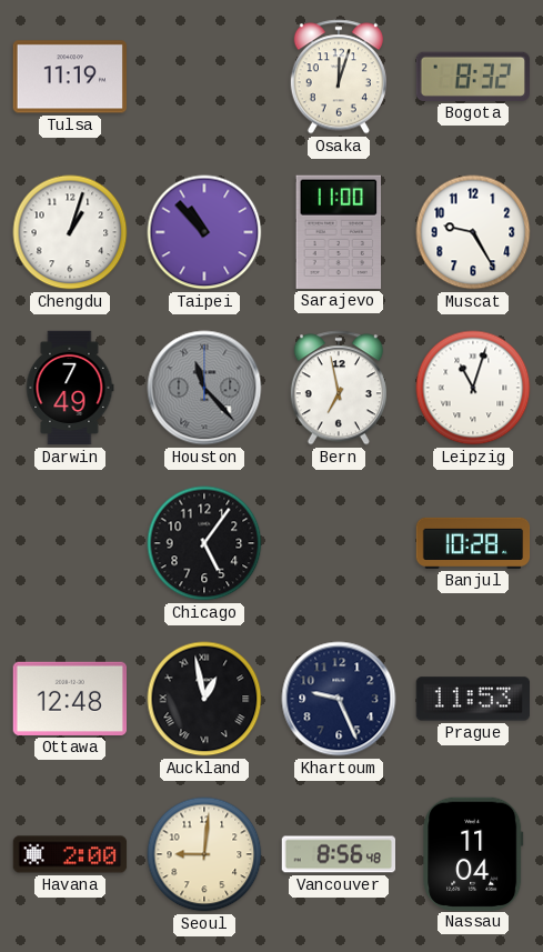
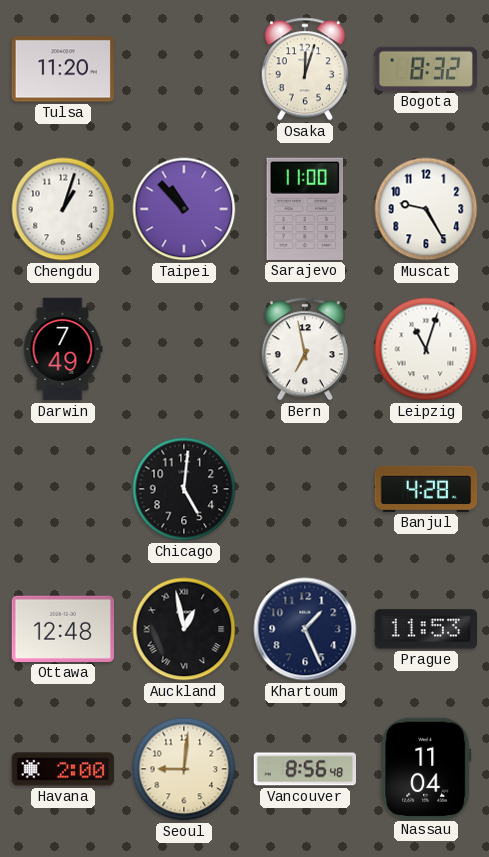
Tulsa: 11:19 -> 11:20
Houston: 11:23 -> none
Chicago: 5:06 -> 5:01
Banjul: 10:28 -> 4:28
Khartoum: 9:26 -> 1:26
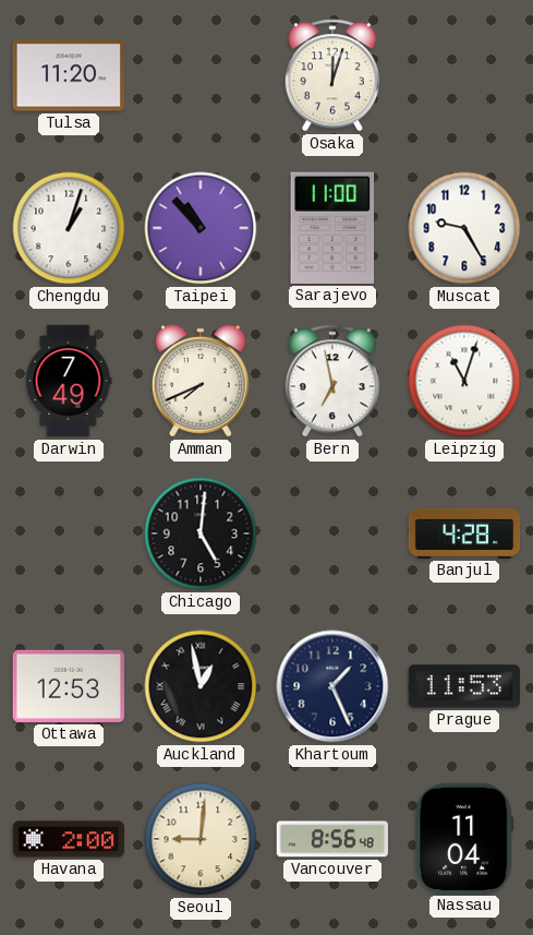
Bogota: 8:32 -> none
Amman: none -> 7:41
Ottawa: 12:48 -> 12:53
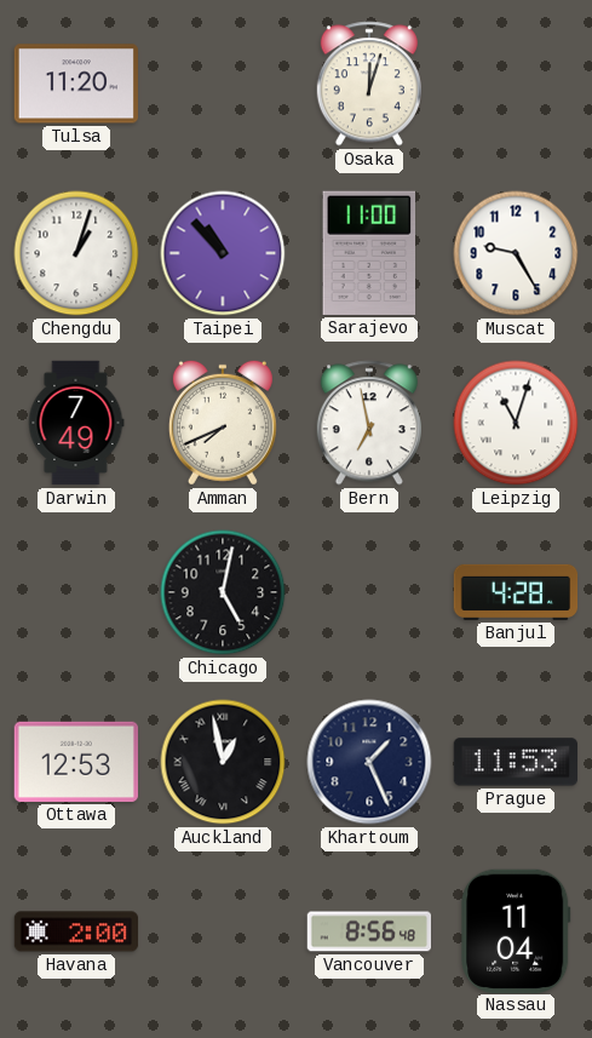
Chicago: 5:01 -> 5:02
Seoul: 9:01 -> none
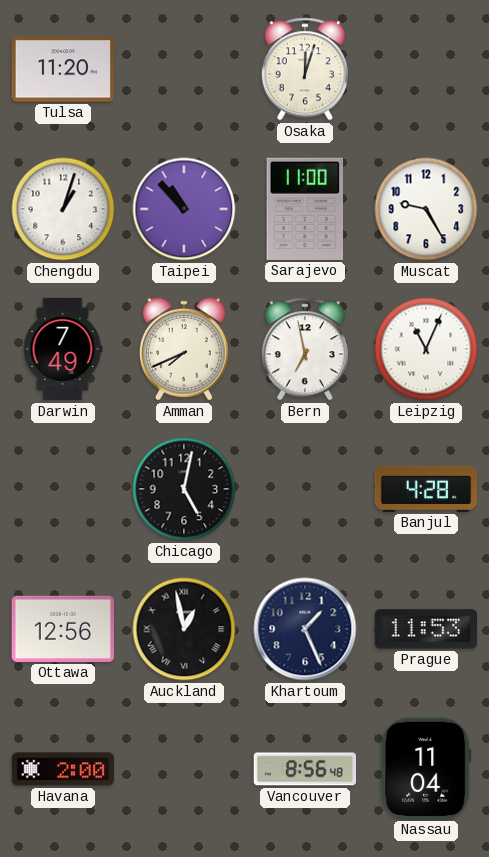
Leipzig: 11:03 -> 11:04
Ottawa: 12:53 -> 12:56
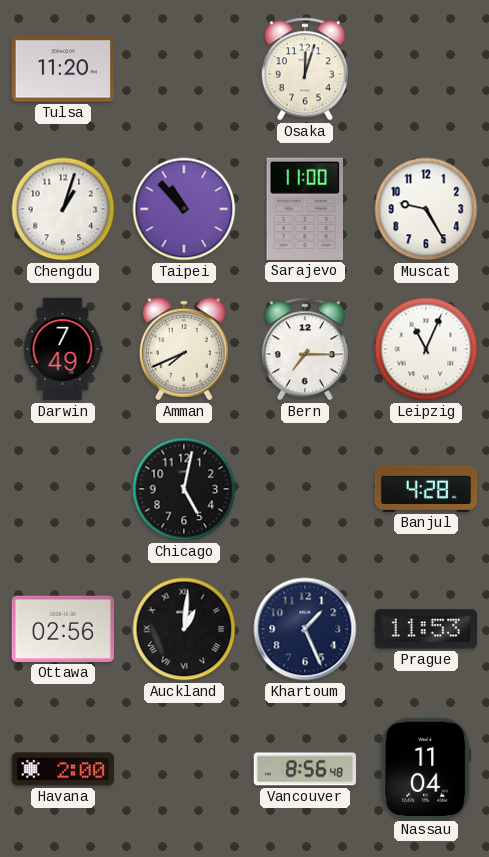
Bern: 6:58 -> 7:15
Ottawa: 12:56 -> 02:56
Auckland: 12:58 -> 1:01
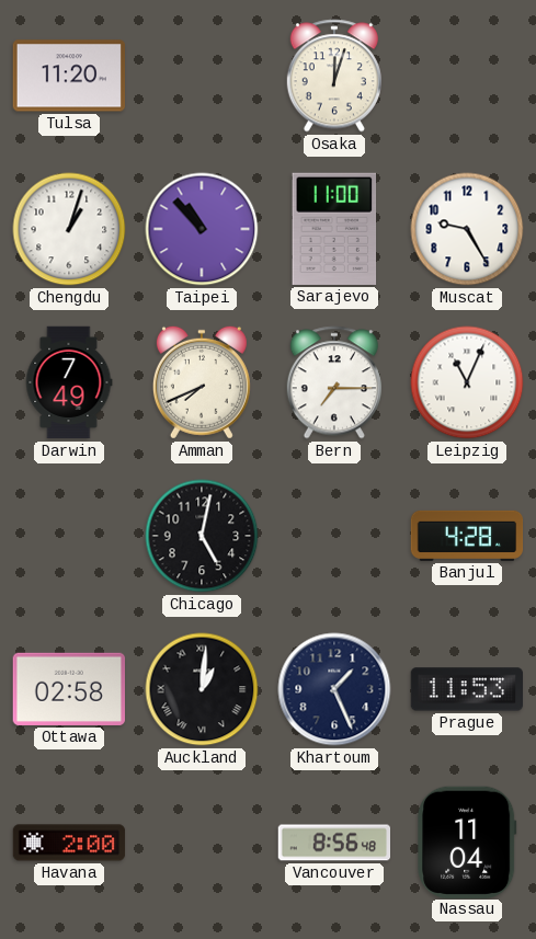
Ottawa: 02:56 -> 02:58
